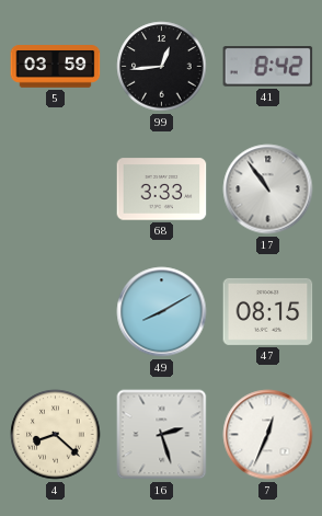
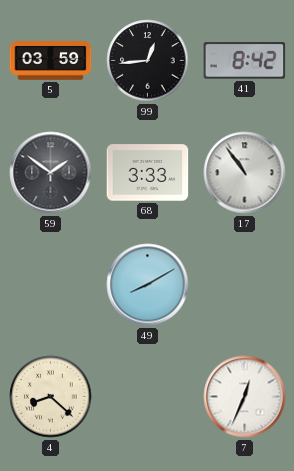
59: none -> 1:51
47: 08:15 -> none
16: 2:27 -> none
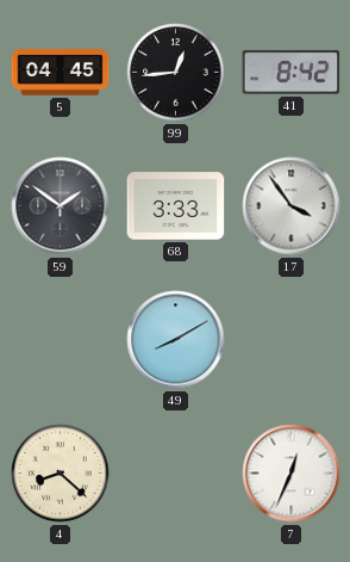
5: 03:59 -> 04:45
17: 10:54 -> 3:54
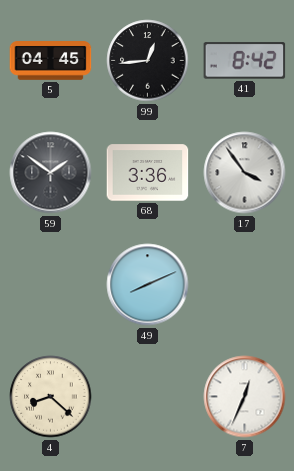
68: 3:33 -> 3:36
49: 8:10 -> 8:11
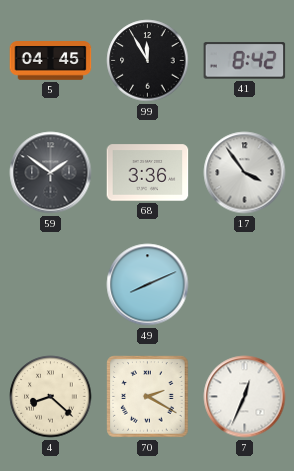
99: 12:44 -> 11:55
70: none -> 2:20
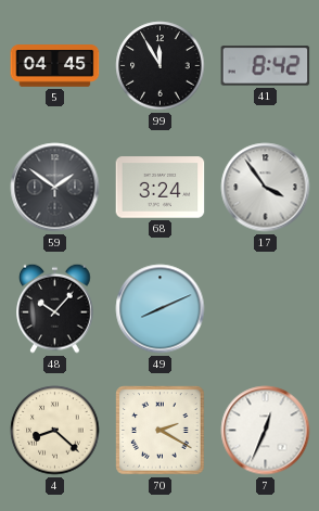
68: 3:36 -> 3:24
48: none -> 10:07
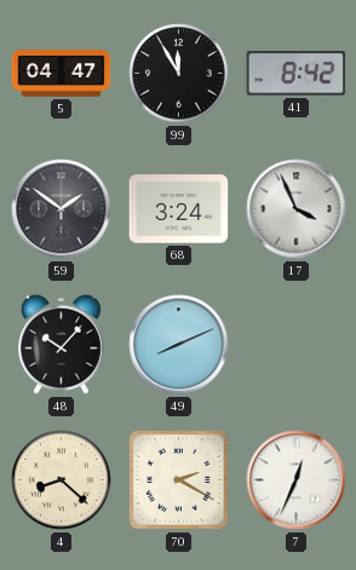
5: 04:45 -> 04:47
17: 3:54 -> 3:56
